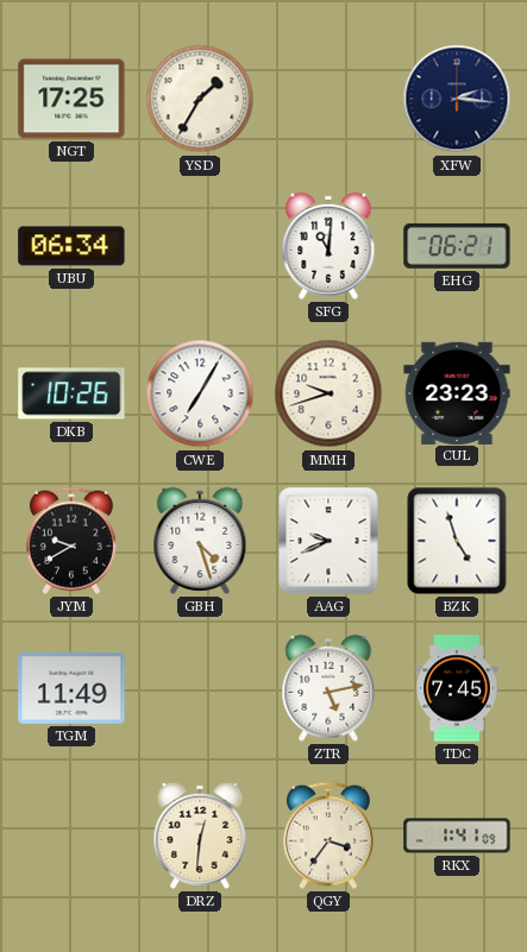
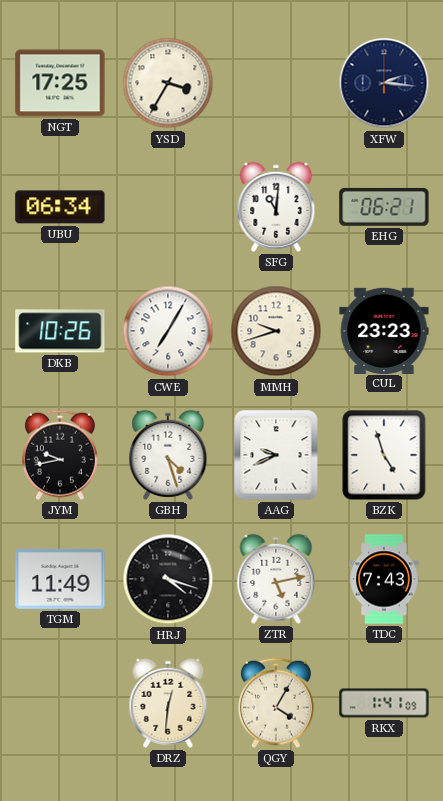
YSD: 1:35 -> 3:35
JYM: 9:40 -> 9:43
HRJ: none -> 4:18
TDC: 7:45 -> 7:43
QGY: 3:36 -> 4:05
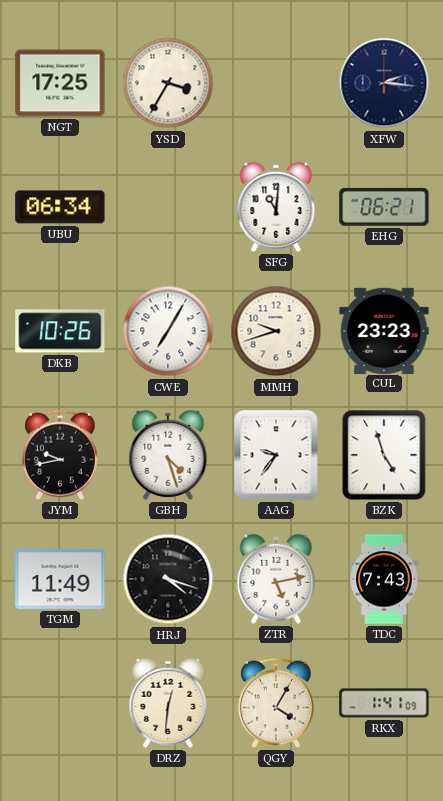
AAG: 9:41 -> 9:36
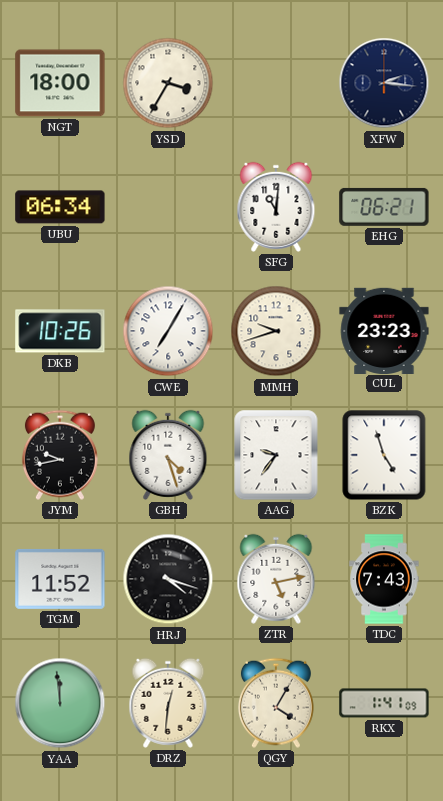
NGT: 17:25 -> 18:00
TGM: 11:49 -> 11:52
YAA: none -> 11:59
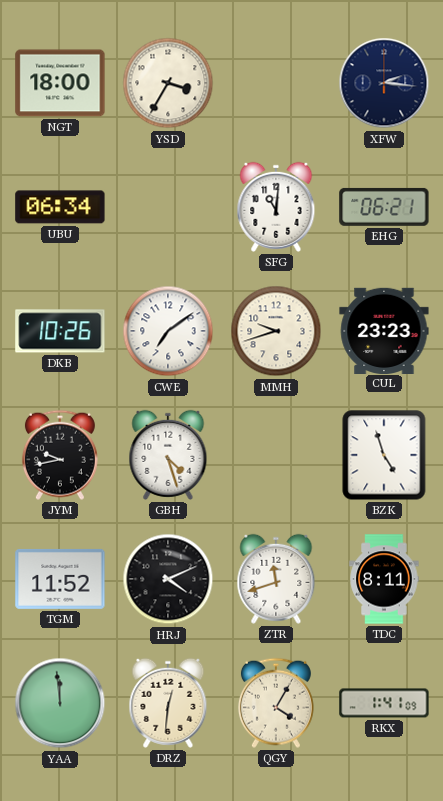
CWE: 7:05 -> 7:09
AAG: 9:36 -> none
HRJ: 4:18 -> 4:11
ZTR: 5:13 -> 11:42
TDC: 7:43 -> 8:11
